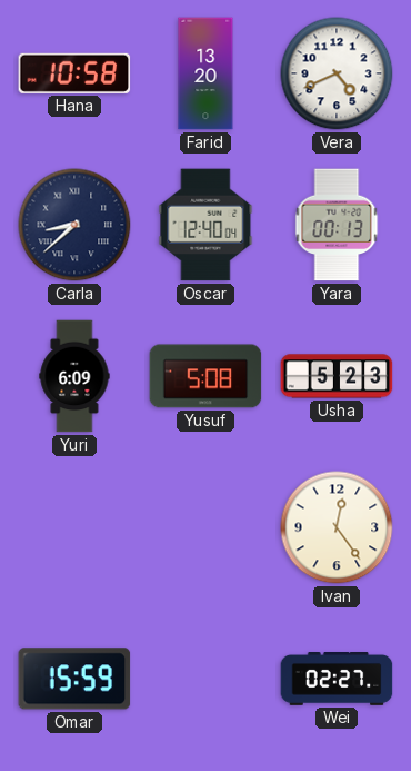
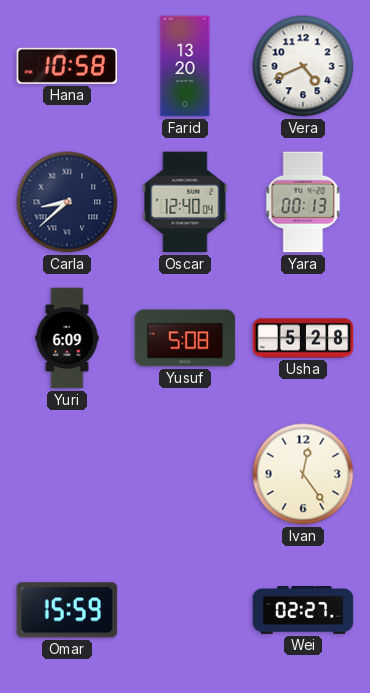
Usha: 5:23 -> 5:28
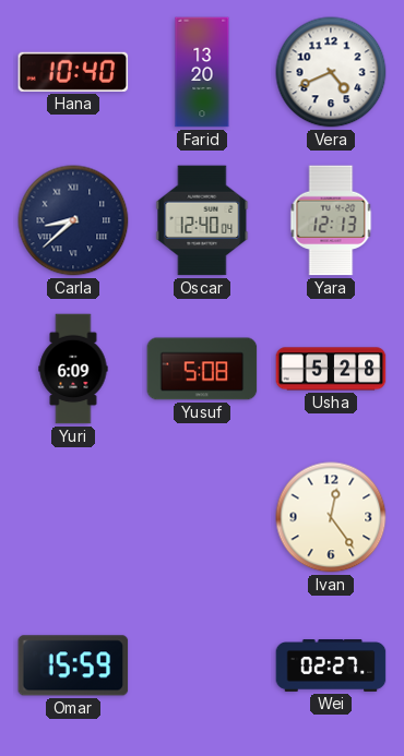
Hana: 10:58 -> 10:40
Yara: 00:13 -> 12:13
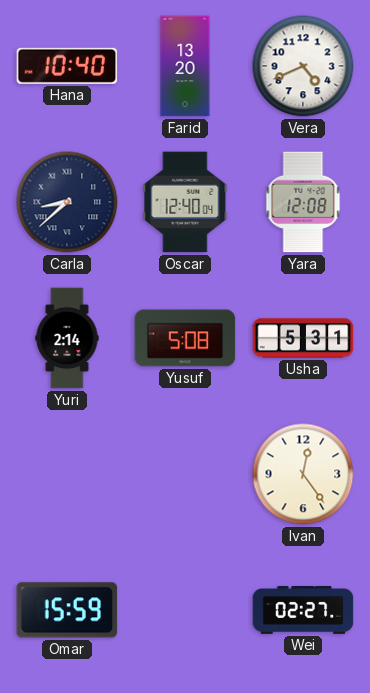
Yara: 12:13 -> 12:08
Yuri: 6:09 -> 2:14
Usha: 5:28 -> 5:31
